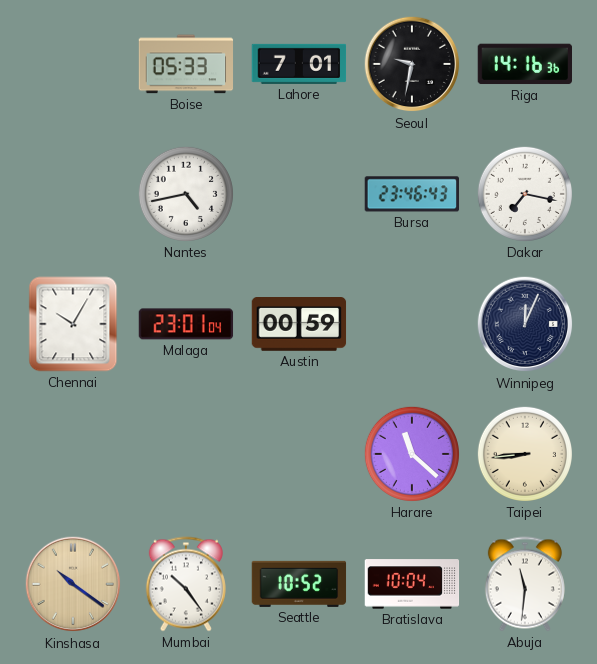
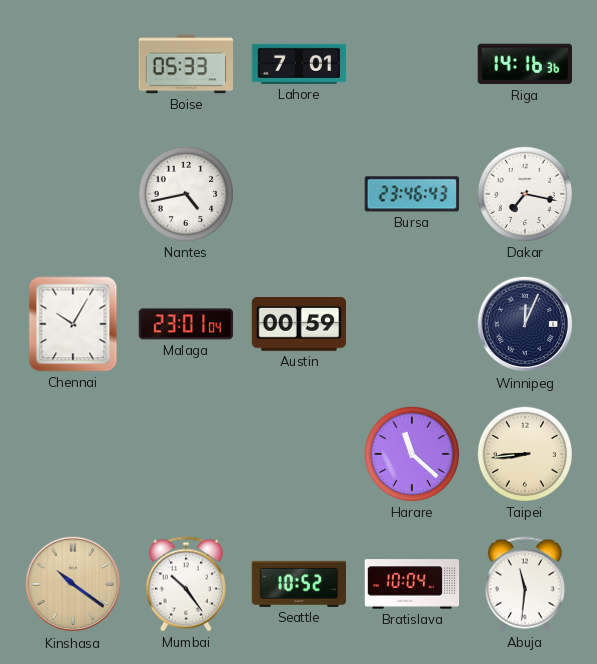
Seoul: 9:32 -> none
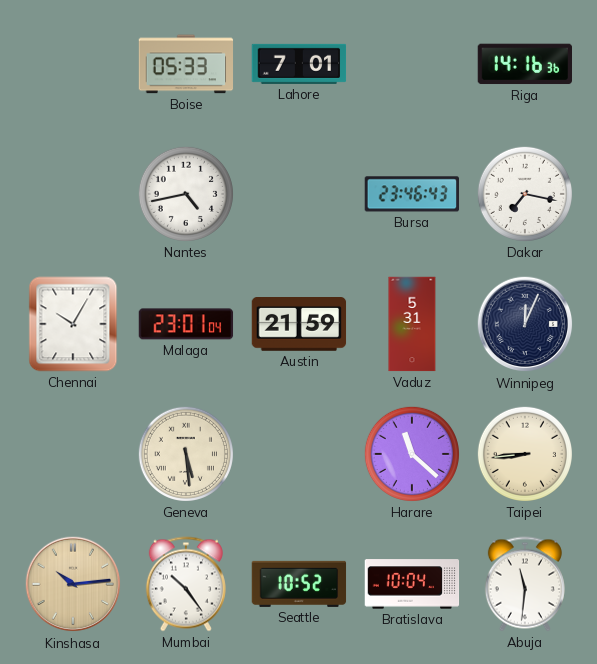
Austin: 00:59 -> 21:59
Vaduz: none -> 5:31
Geneva: none -> 5:29
Kinshasa: 10:21 -> 10:14
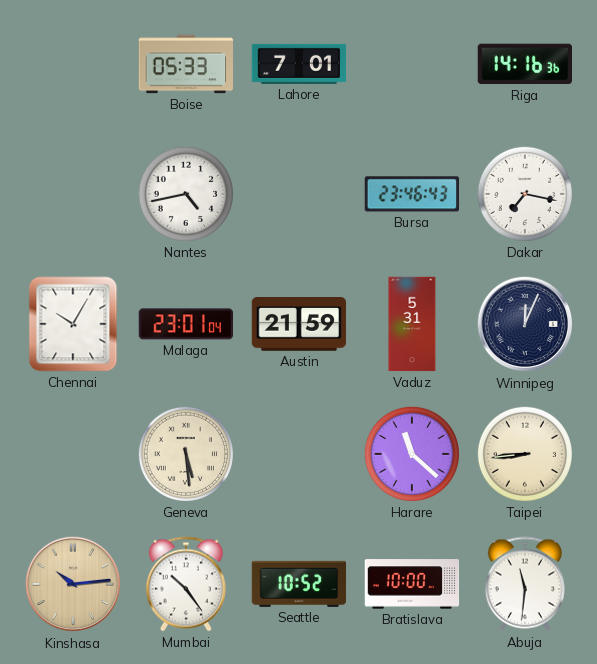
Bratislava: 10:04 -> 10:00
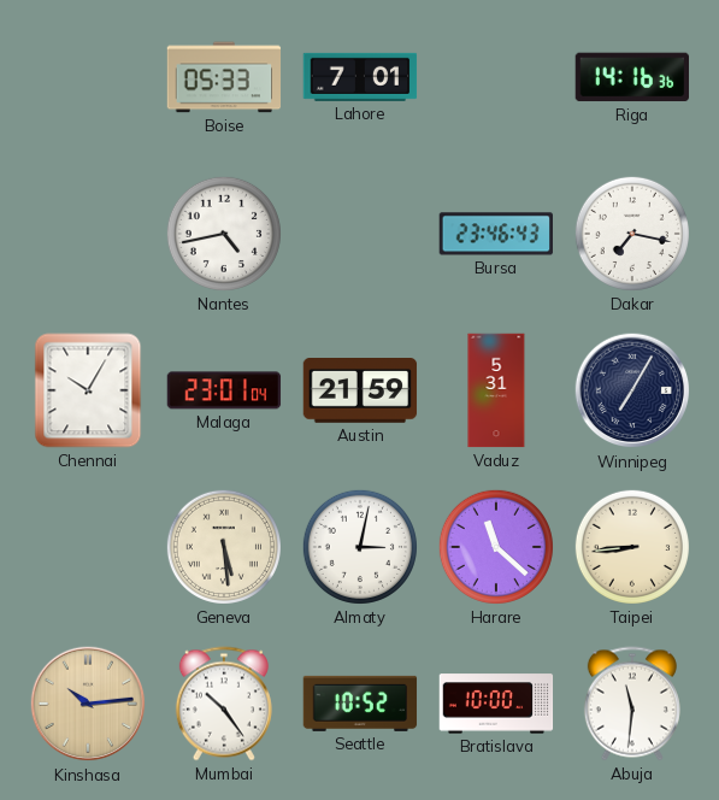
Winnipeg: 12:04 -> 7:05
Almaty: none -> 3:02
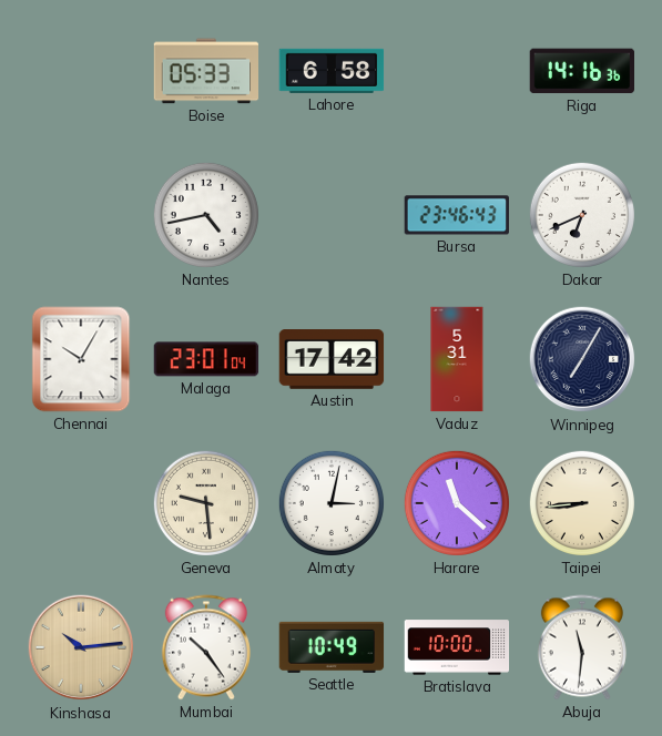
Lahore: 7:01 -> 6:58
Dakar: 7:17 -> 6:41
Austin: 21:59 -> 17:42
Geneva: 5:29 -> 9:29
Seattle: 10:52 -> 10:49
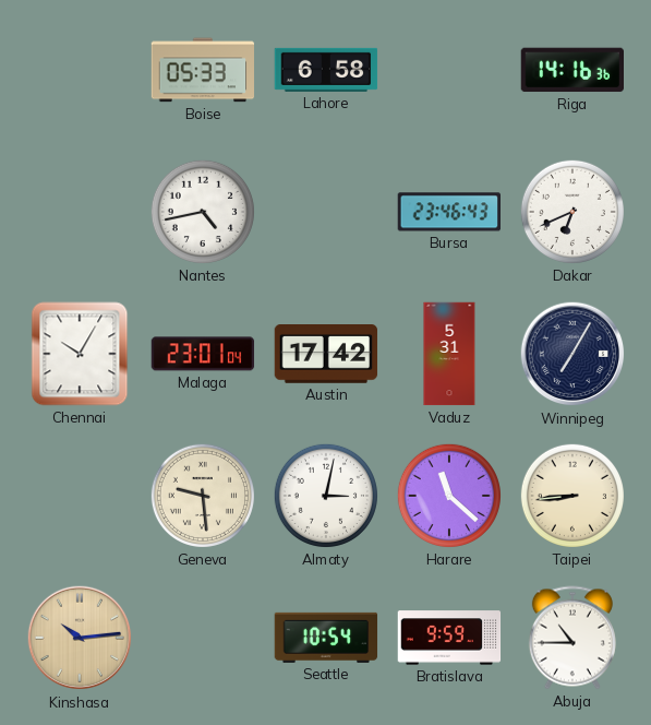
Mumbai: 10:24 -> none
Seattle: 10:49 -> 10:54
Bratislava: 10:00 -> 9:59
Abuja: 11:31 -> 10:45
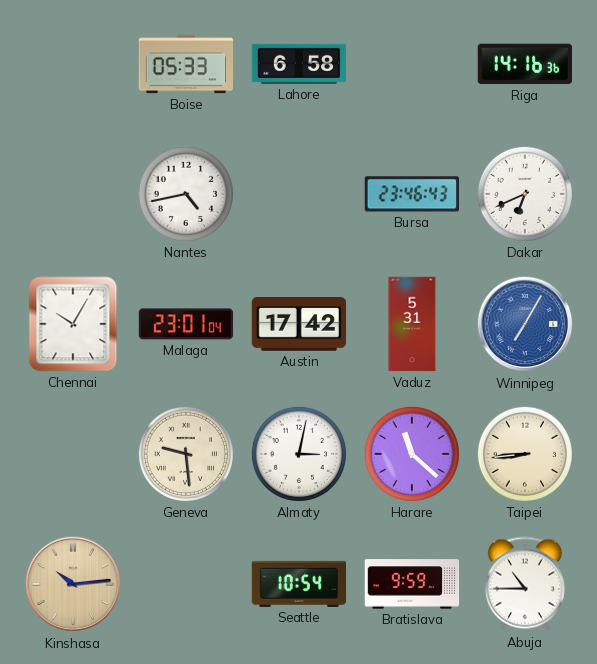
Winnipeg dial: navy -> blue
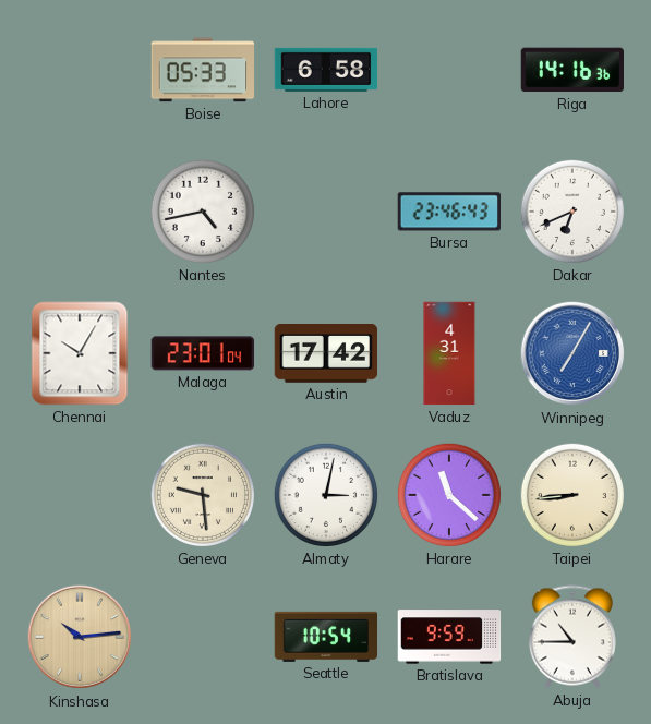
Vaduz: 5:31 -> 4:31
